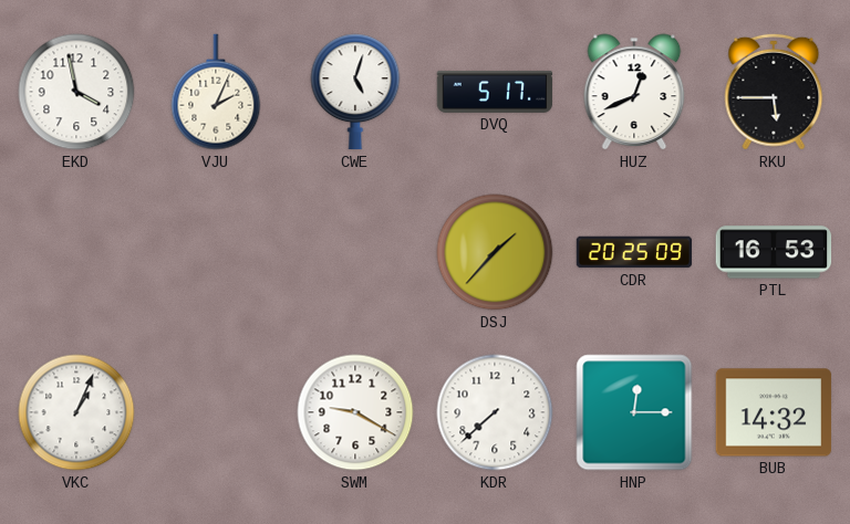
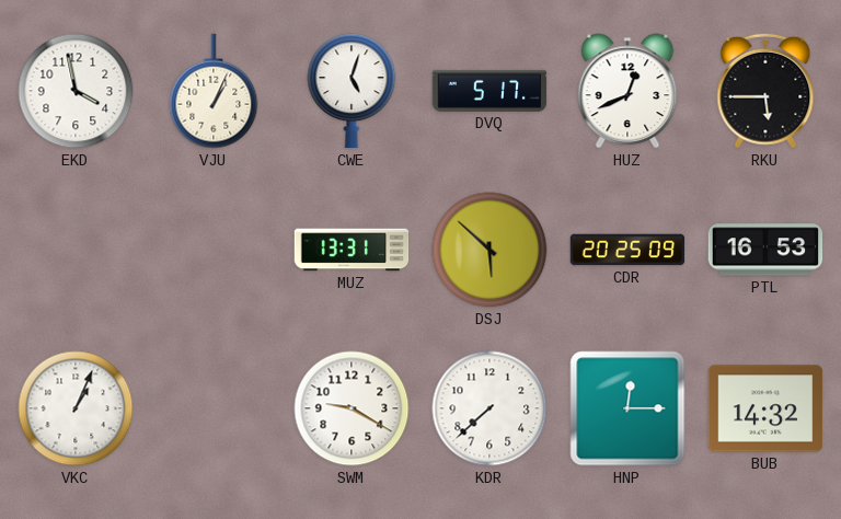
VJU: 2:04 -> 1:04
MUZ: none -> 13:31
DSJ: 1:37 -> 5:52
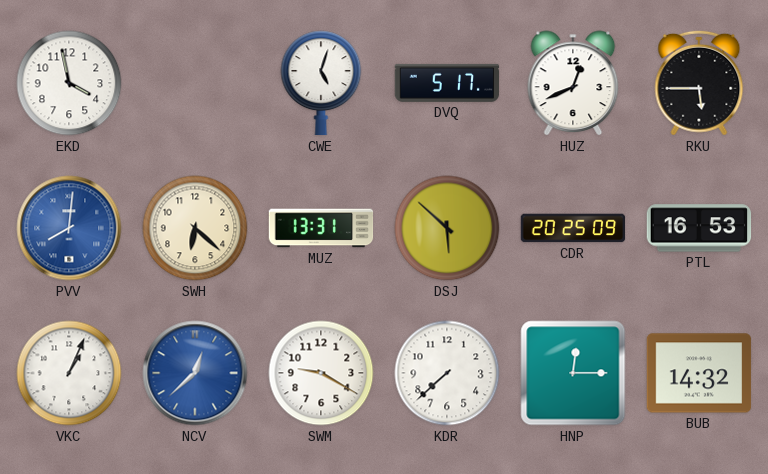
VJU: 1:04 -> none
PVV: none -> 8:01
SWH: none -> 6:22
NCV: none -> 12:38
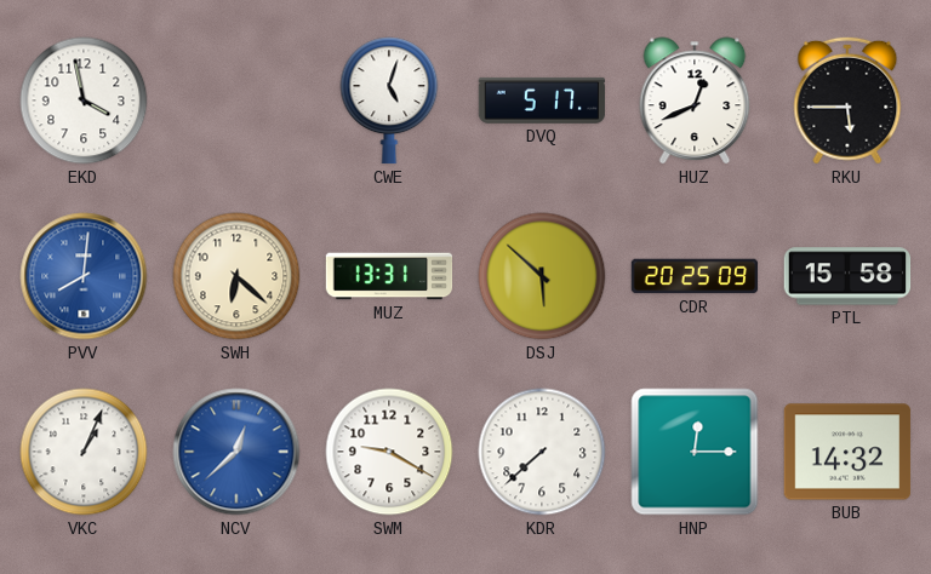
PTL: 16:53 -> 15:58
